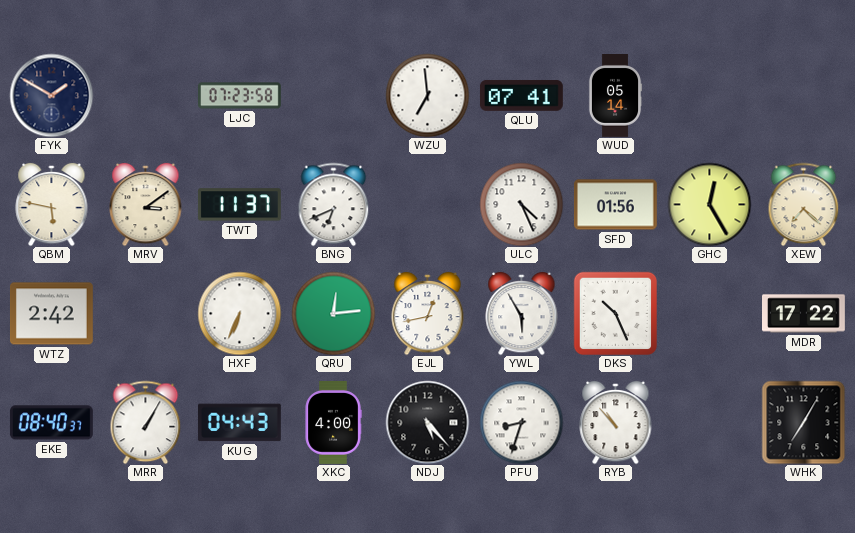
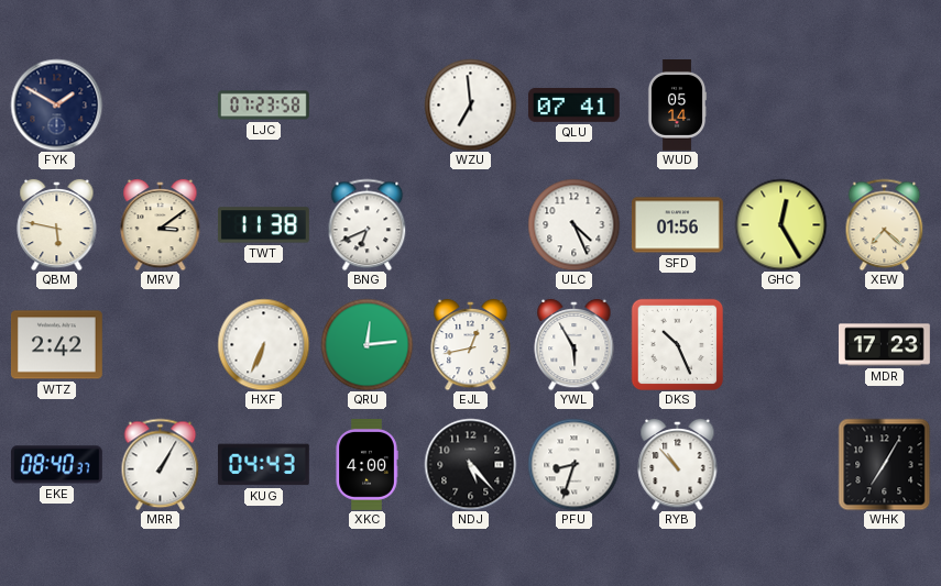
TWT: 11:37 -> 11:38
MDR: 17:22 -> 17:23
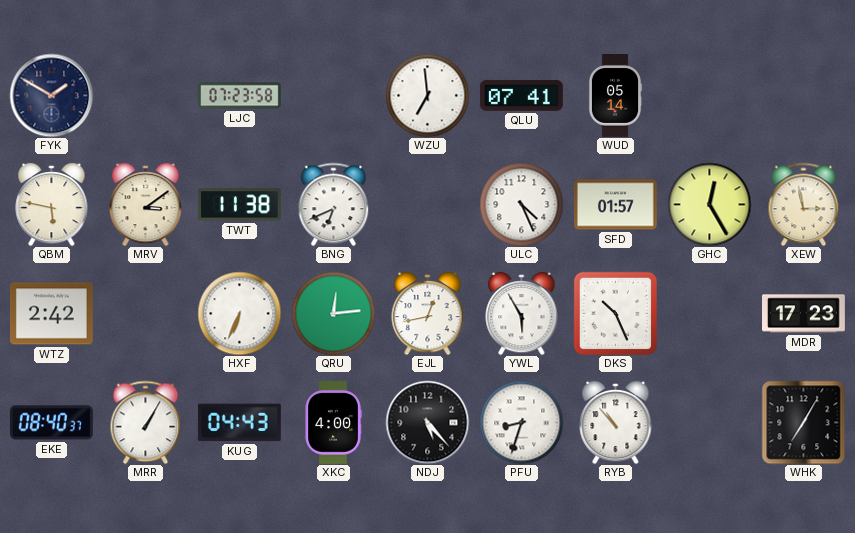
SFD: 01:56 -> 01:57
XEW: 7:22 -> 2:58
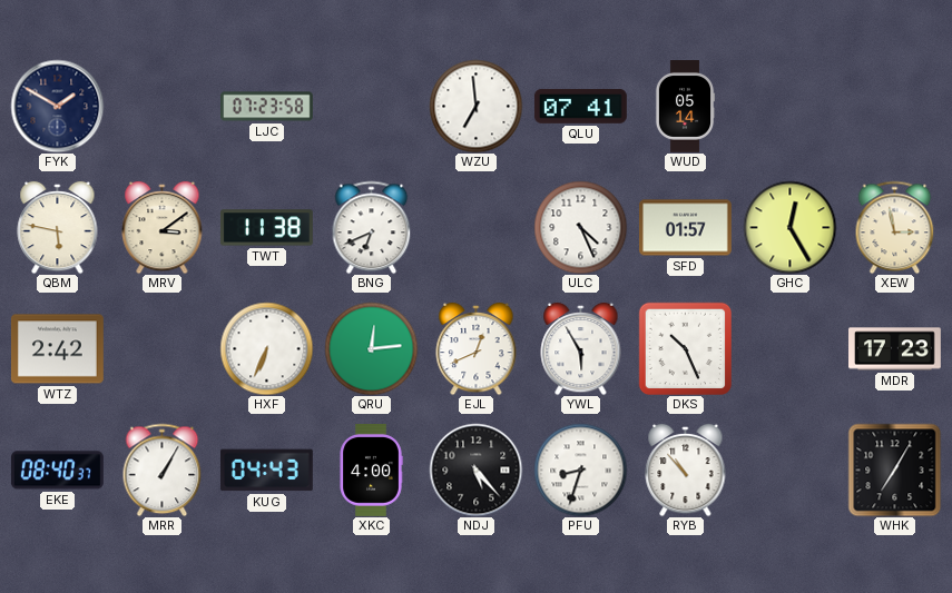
EJL: 12:43 -> 12:41
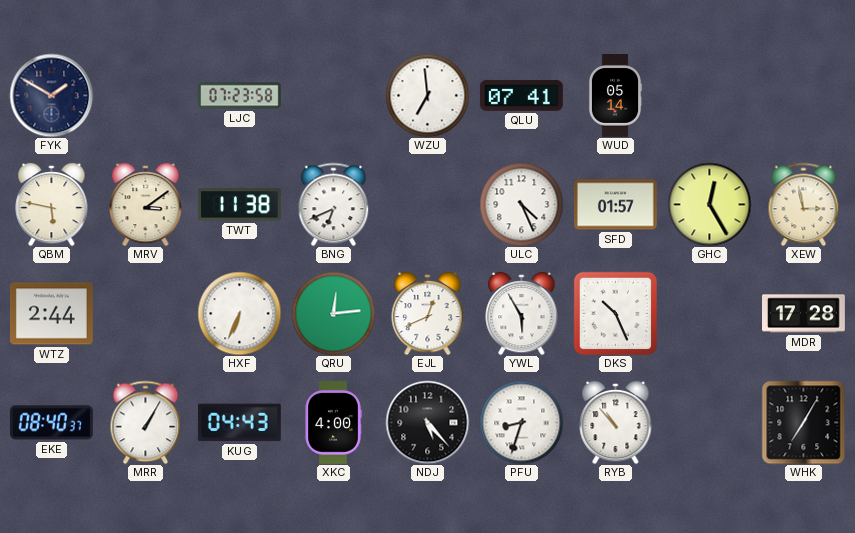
WTZ: 2:42 -> 2:44
MDR: 17:23 -> 17:28
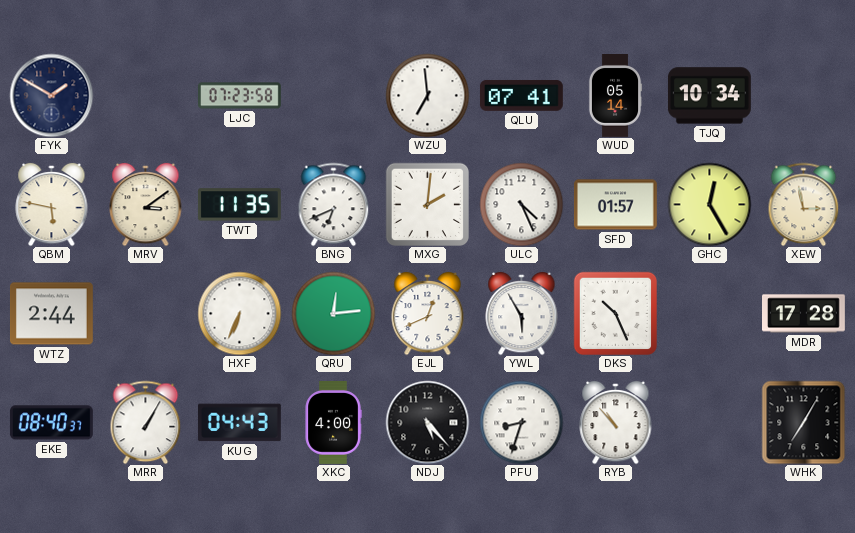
TJQ: none -> 10:34
TWT: 11:38 -> 11:35
MXG: none -> 2:01
